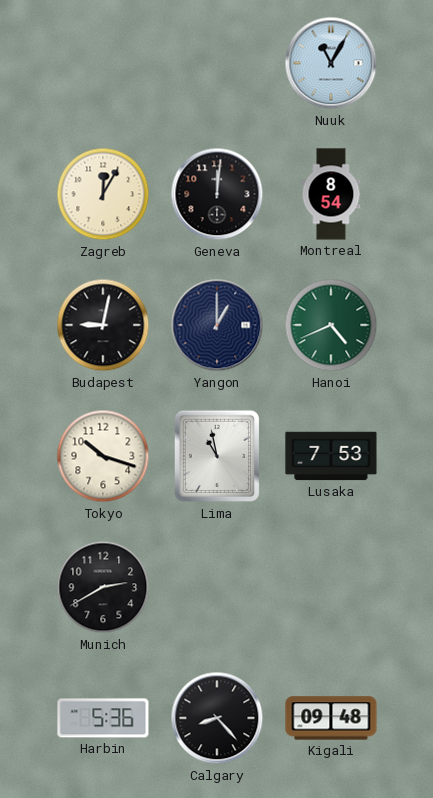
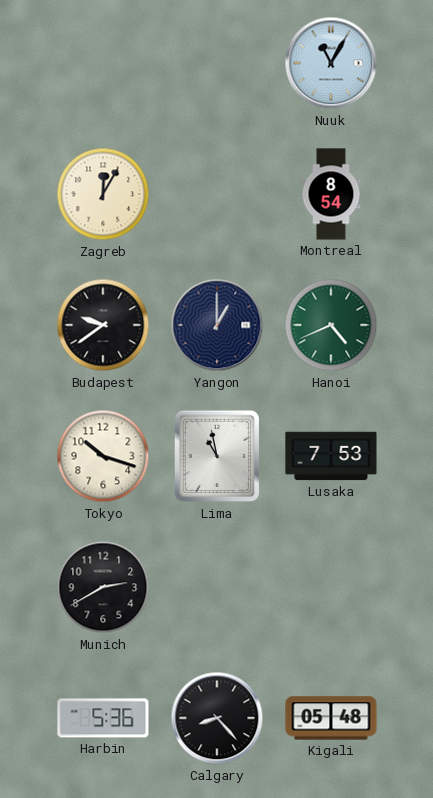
Geneva: 12:01 -> none
Budapest: 9:02 -> 9:39
Kigali: 09:48 -> 05:48
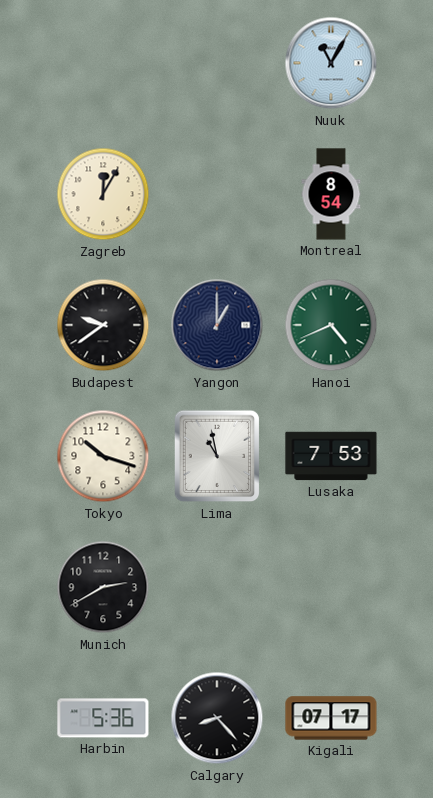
Kigali: 05:48 -> 07:17
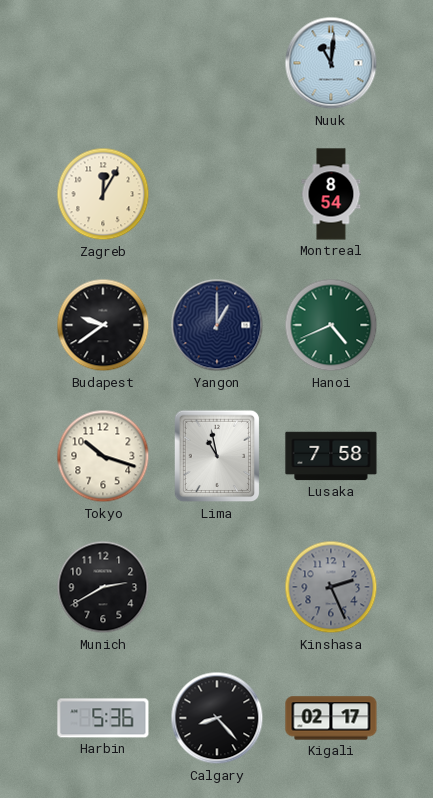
Nuuk: 11:05 -> 11:01
Lusaka: 7:53 -> 7:58
Kinshasa: none -> 2:26
Kigali: 07:17 -> 02:17
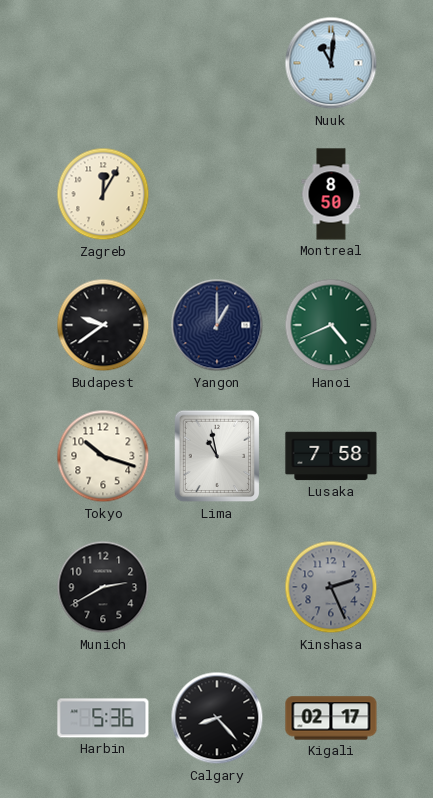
Montreal: 8:54 -> 8:50
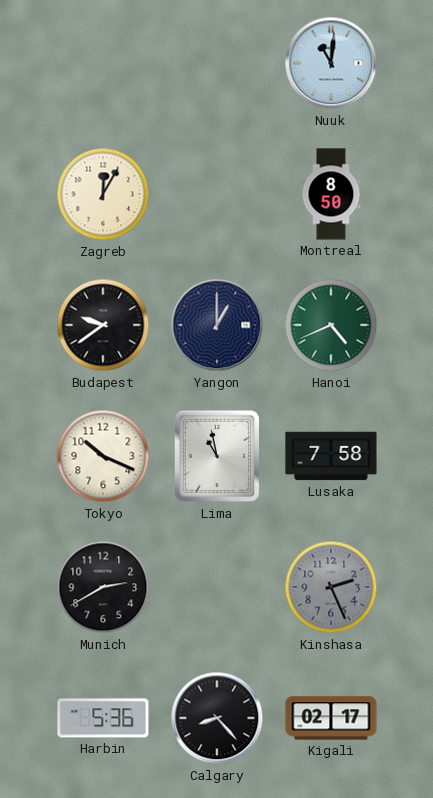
Tokyo: 10:18 -> 10:19
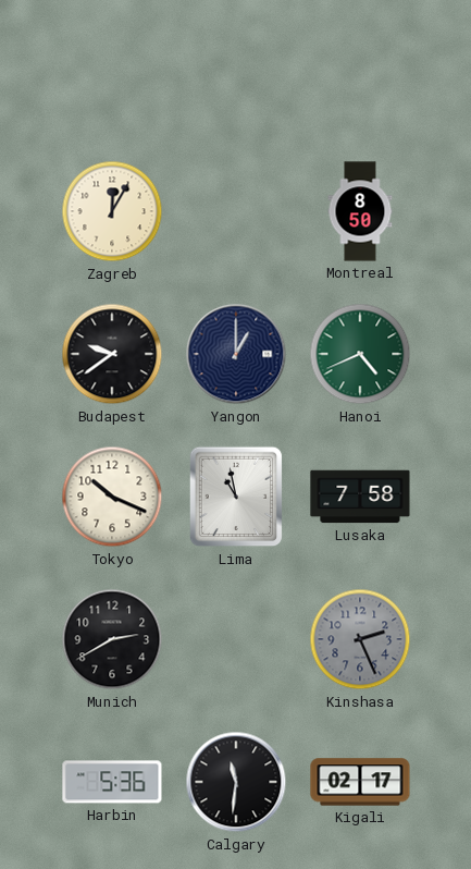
Nuuk: 11:01 -> none
Calgary: 8:23 -> 11:31
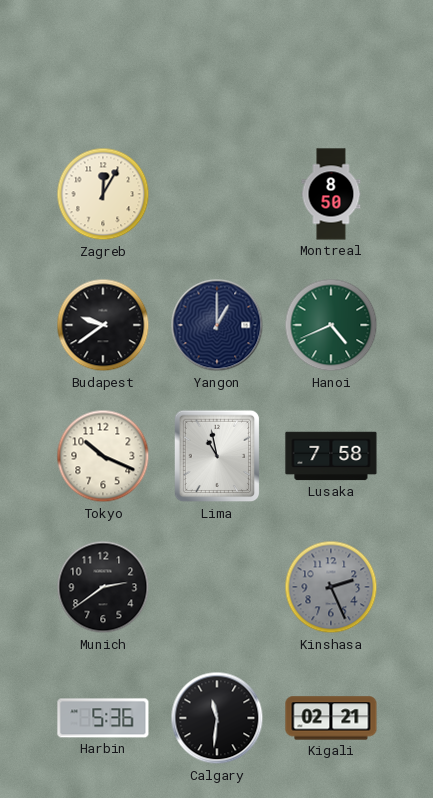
Munich: 2:40 -> 2:39
Kigali: 02:17 -> 02:21
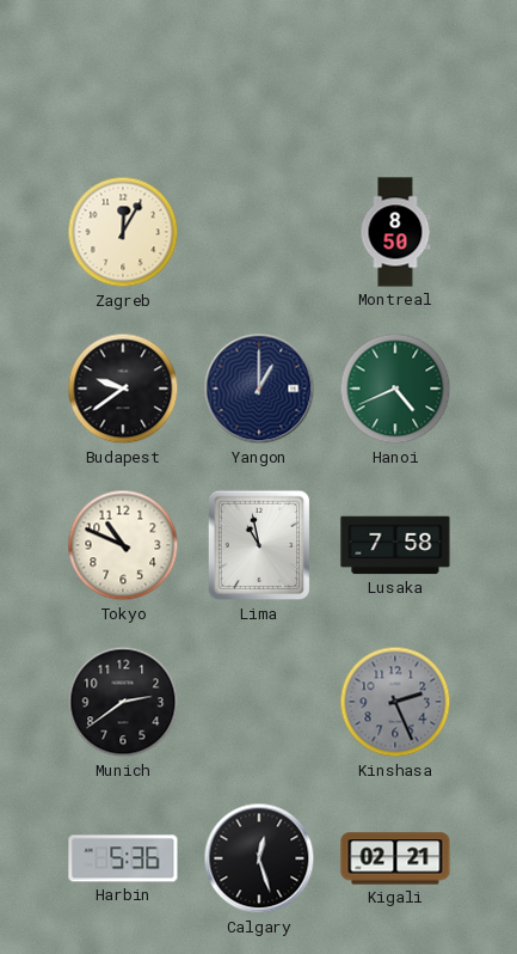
Tokyo: 10:19 -> 10:49
Calgary: 11:31 -> 12:27
